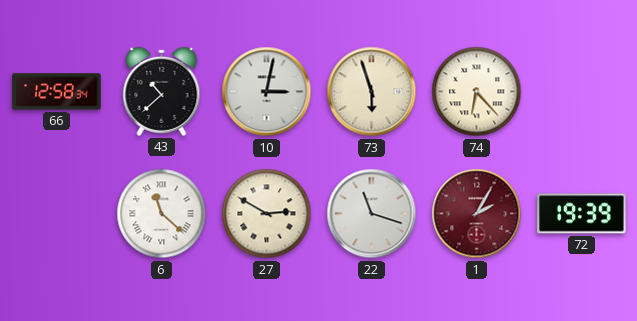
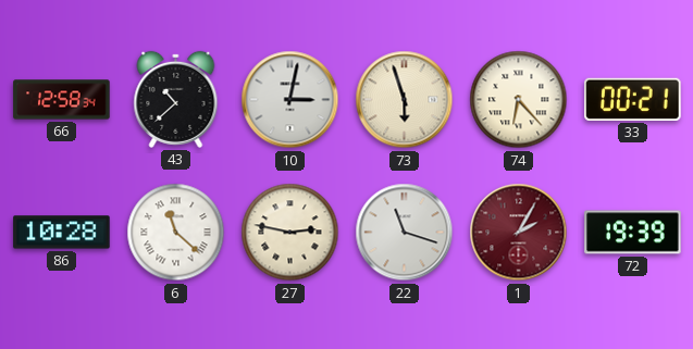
33: none -> 00:21
86: none -> 10:28
27: 2:50 -> 2:47
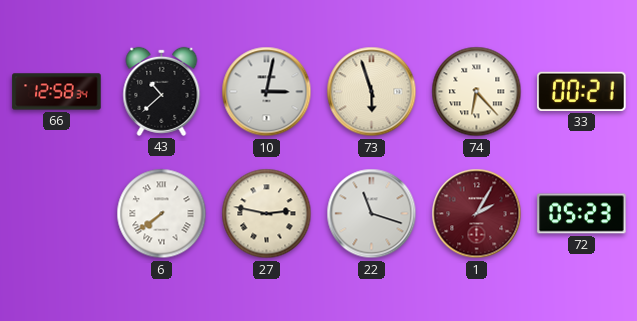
86: 10:28 -> none
6: 11:22 -> 7:39
72: 19:39 -> 05:23
